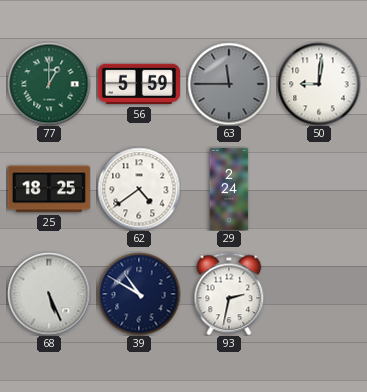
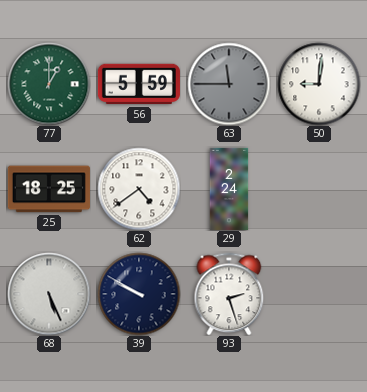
39: 10:50 -> 9:50
93: 2:32 -> 2:27
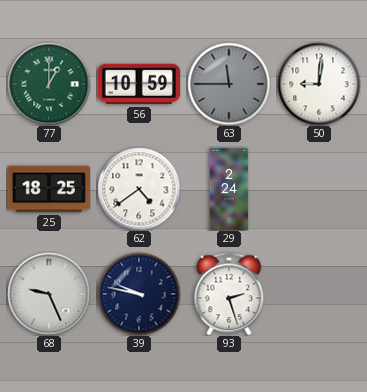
56: 5:59 -> 10:59
68: 5:26 -> 9:26
39: 9:50 -> 9:47
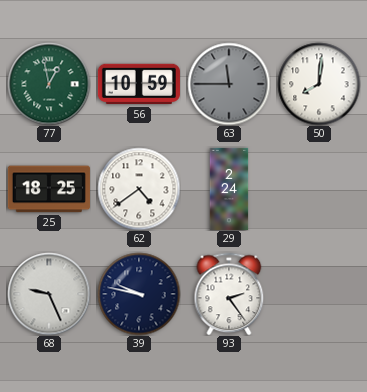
77: 1:00 -> 12:58
50: 9:01 -> 8:01
93: 2:27 -> 2:24
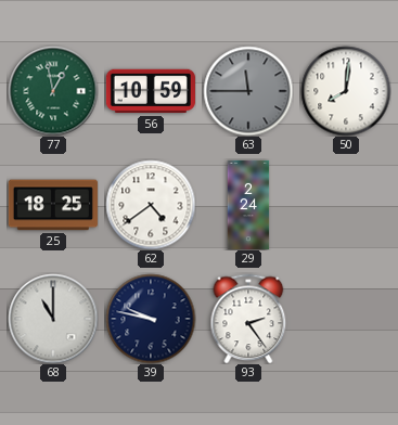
68: 9:26 -> 11:00
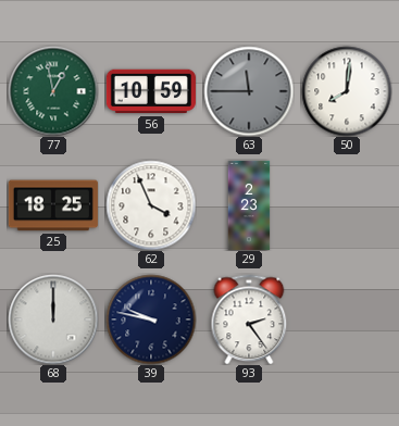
62: 4:39 -> 3:56
29: 2:24 -> 2:23
68: 11:00 -> 12:00
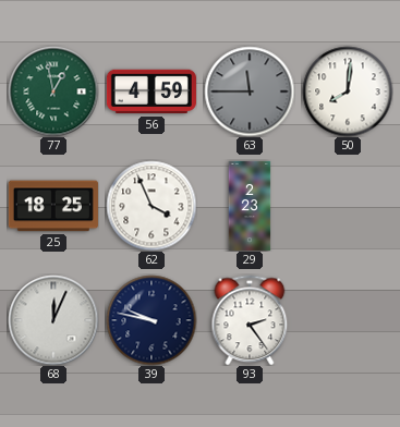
56: 10:59 -> 4:59
68: 12:00 -> 12:04
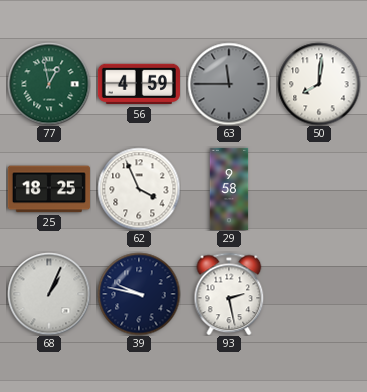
29: 2:23 -> 9:58
68: 12:04 -> 1:04
93: 2:24 -> 2:28
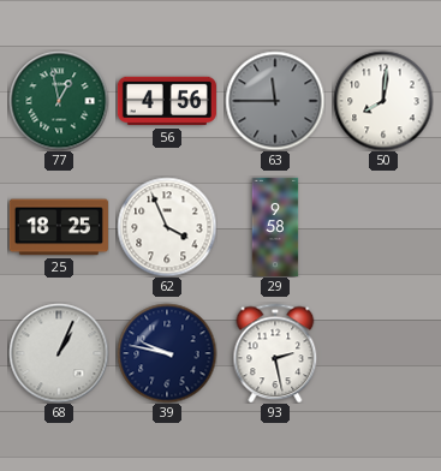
56: 4:59 -> 4:56
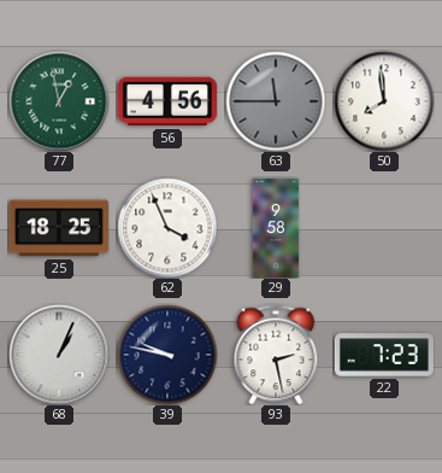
50: 8:01 -> 7:59
22: none -> 7:23
